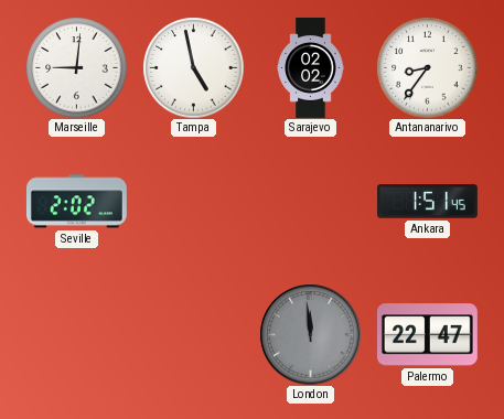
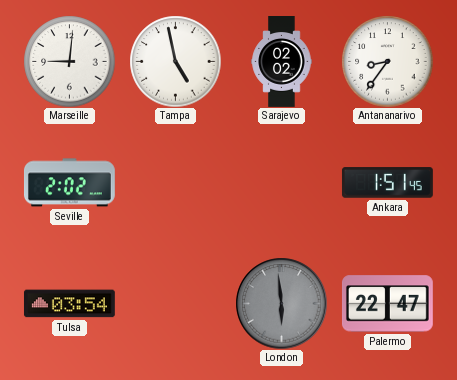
Tulsa: none -> 03:54
London: 11:59 -> 5:59
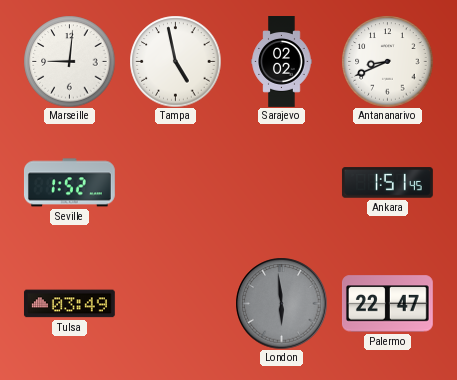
Antananarivo: 8:36 -> 8:41
Seville: 2:02 -> 1:52
Tulsa: 03:54 -> 03:49
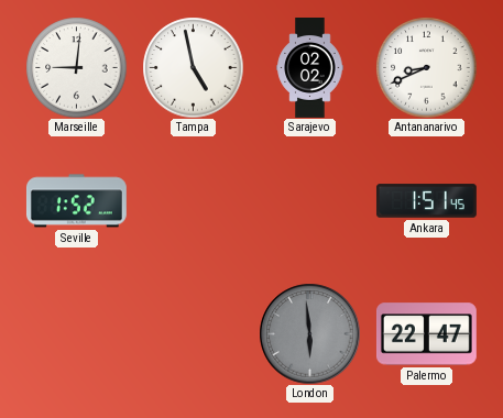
Tulsa: 03:49 -> none
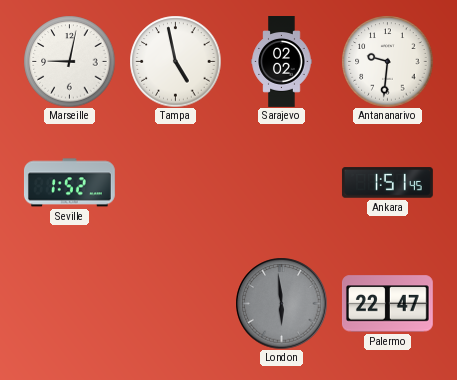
Marseille: 9:01 -> 9:02
Antananarivo: 8:41 -> 9:31
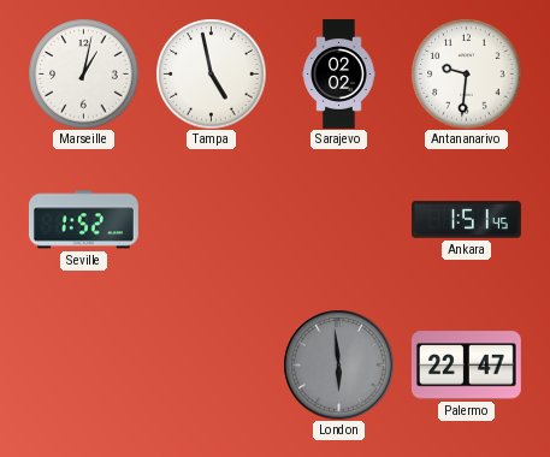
Marseille: 9:02 -> 1:02
